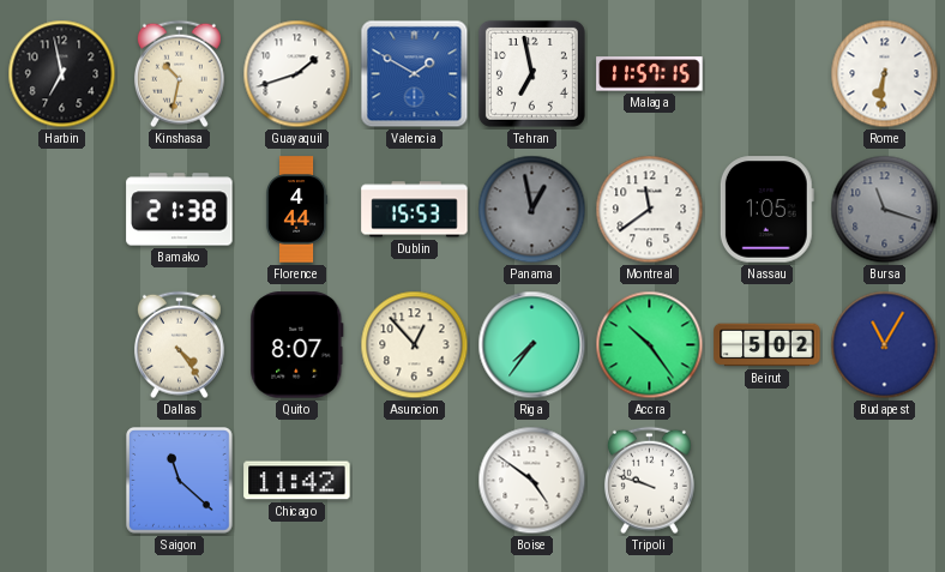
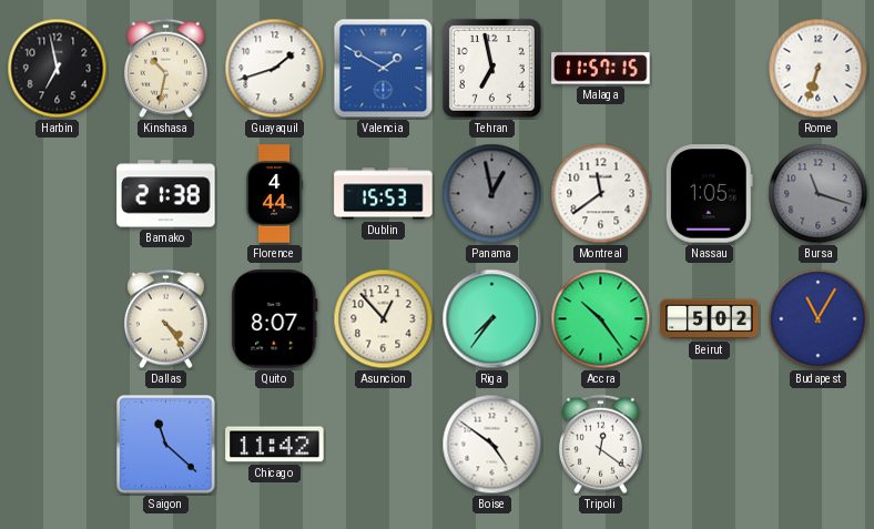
Rome: 6:31 -> 6:33
Tripoli: 9:48 -> 12:21
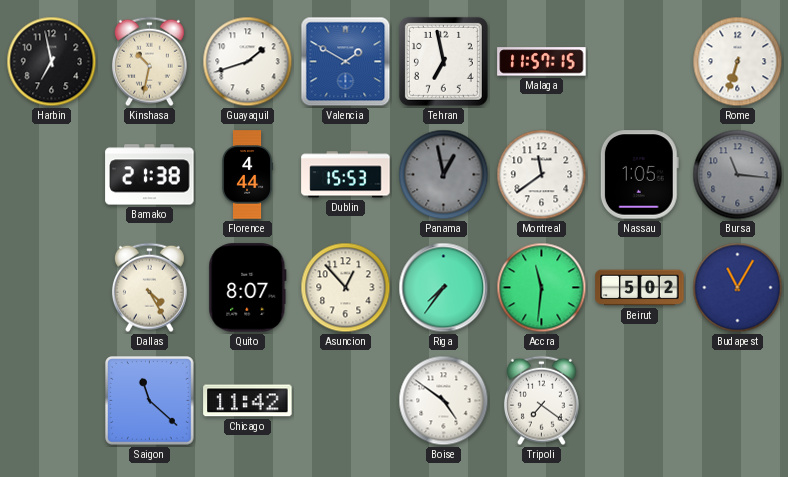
Bursa: 11:18 -> 11:16
Dallas: 4:24 -> 4:25
Accra: 10:24 -> 11:31
Tripoli: 12:21 -> 7:21
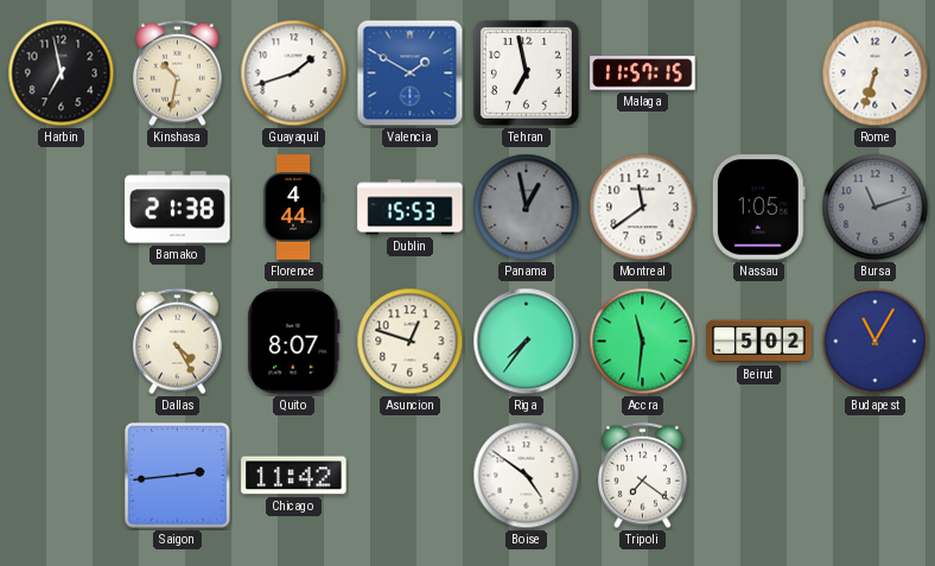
Bursa: 11:16 -> 11:12
Asuncion: 12:53 -> 12:48
Saigon: 11:22 -> 2:44
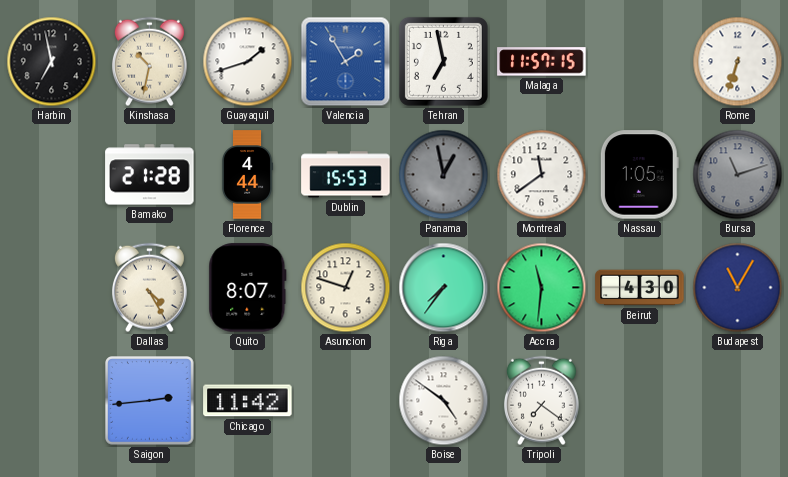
Valencia: 1:50 -> 1:55
Bamako: 21:38 -> 21:28
Beirut: 5:02 -> 4:30
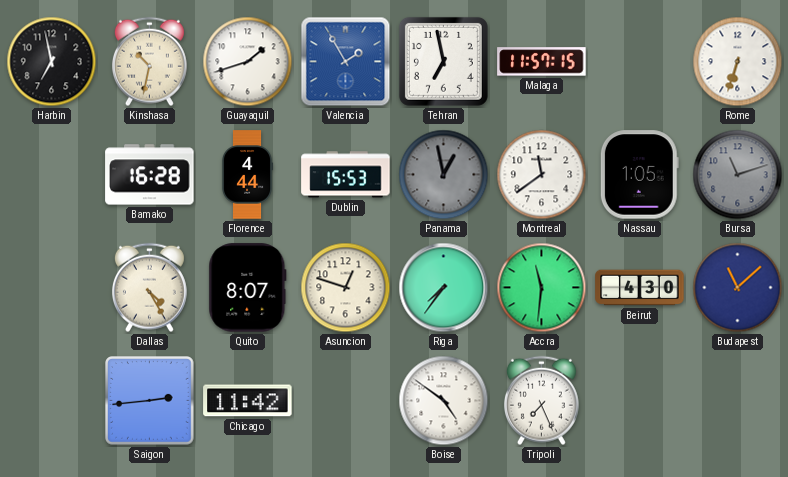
Bamako: 21:28 -> 16:28
Budapest: 11:05 -> 11:08
Tripoli: 7:21 -> 7:26
